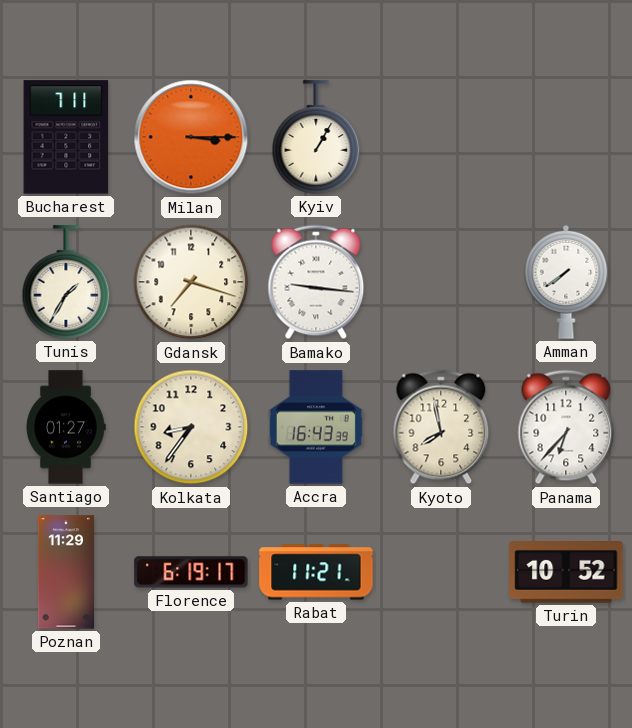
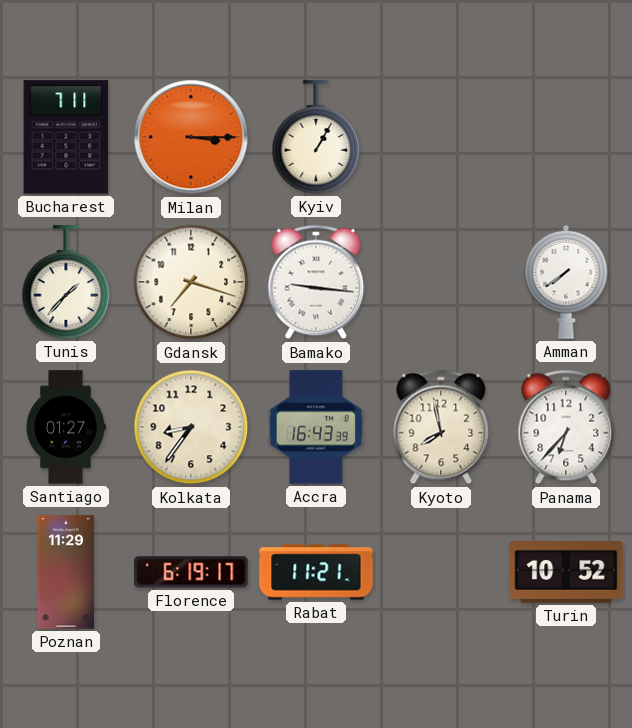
Tunis: 1:35 -> 1:37
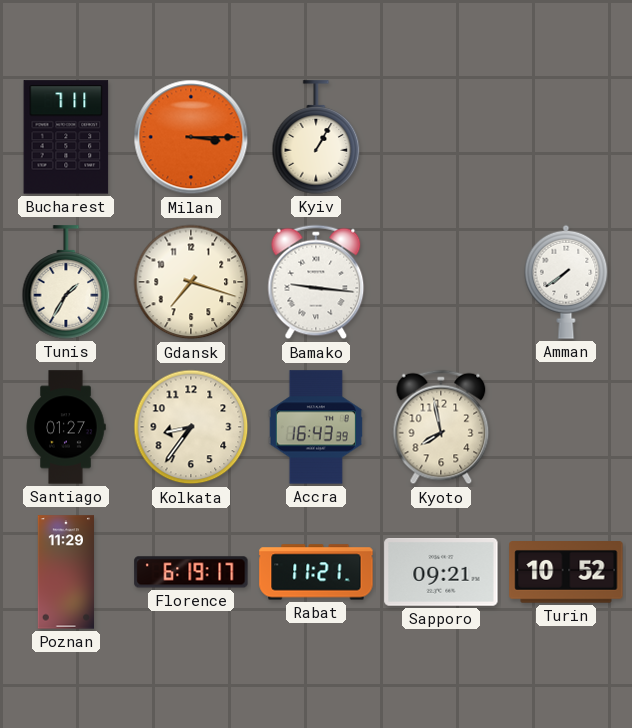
Tunis: 1:37 -> 1:35
Panama: 6:37 -> none
Sapporo: none -> 09:21
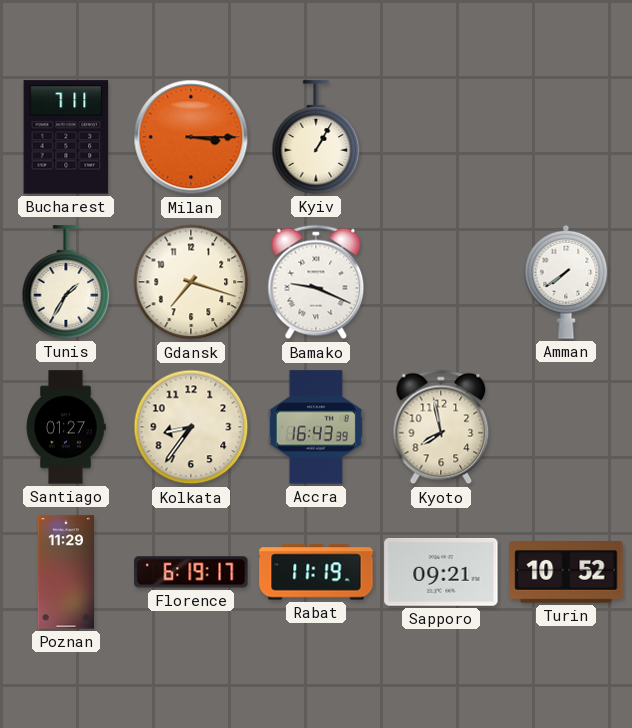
Bamako: 9:16 -> 9:19
Rabat: 11:21 -> 11:19
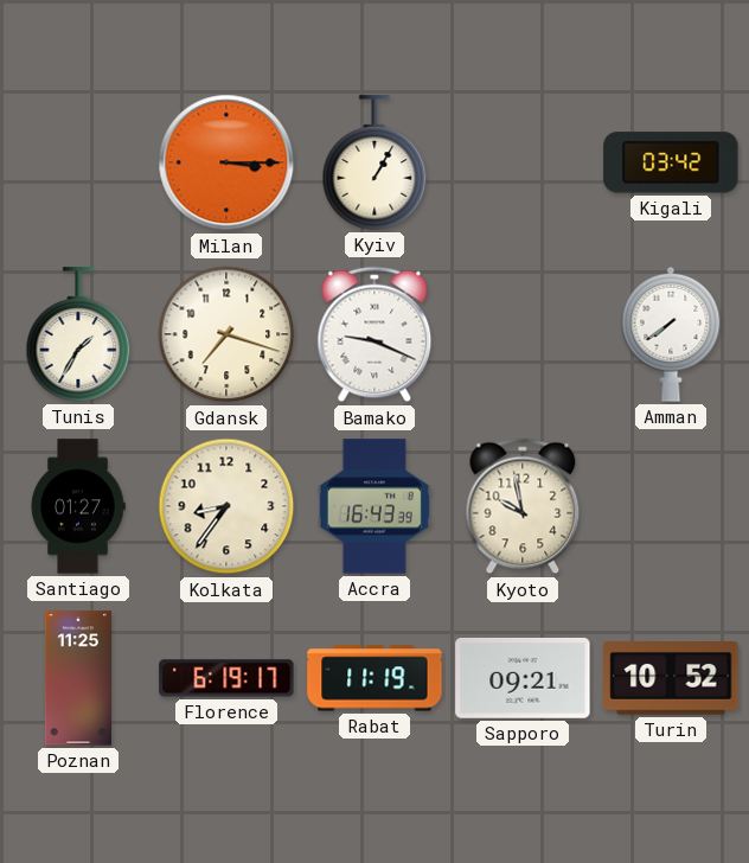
Bucharest: 7:11 -> none
Kigali: none -> 03:42
Kyoto: 7:58 -> 9:58
Poznan: 11:29 -> 11:25
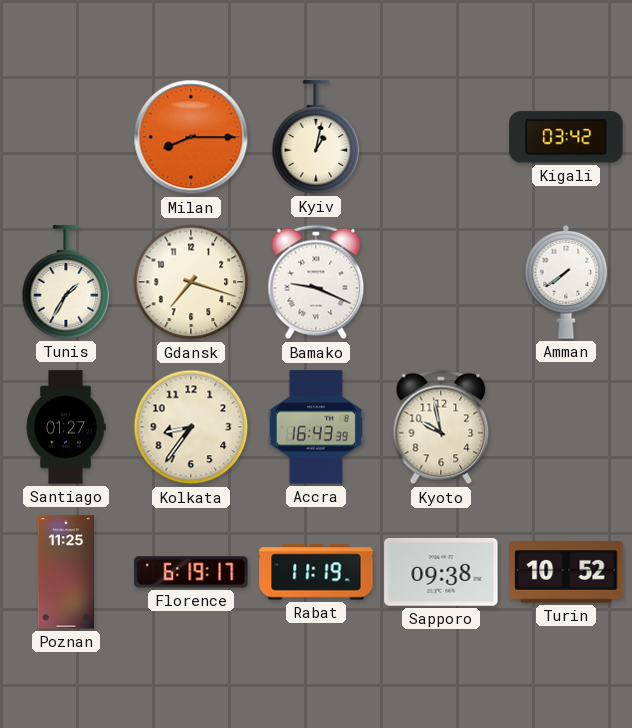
Milan: 3:15 -> 8:15
Kyiv: 1:05 -> 1:02
Sapporo: 09:21 -> 09:38
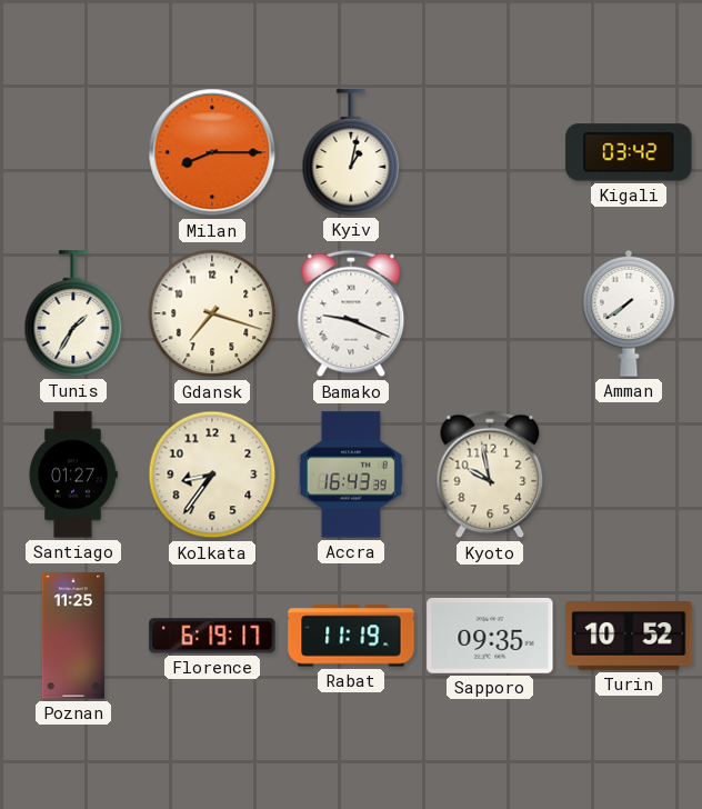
Sapporo: 09:38 -> 09:35
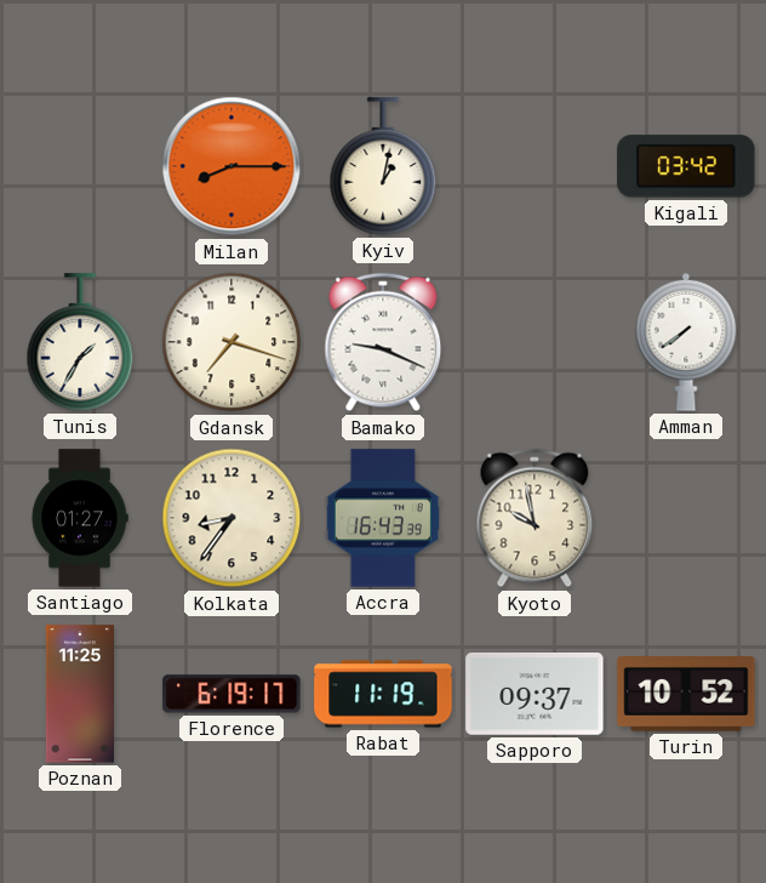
Sapporo: 09:35 -> 09:37
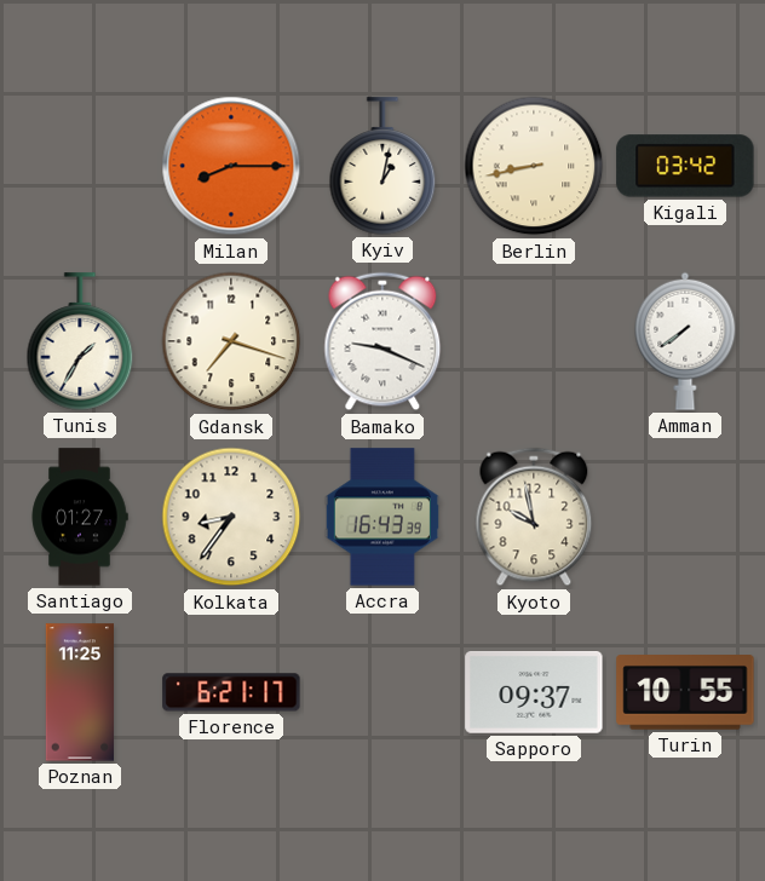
Berlin: none -> 8:43
Florence: 6:19 -> 6:21
Rabat: 11:19 -> none
Turin: 10:52 -> 10:55
